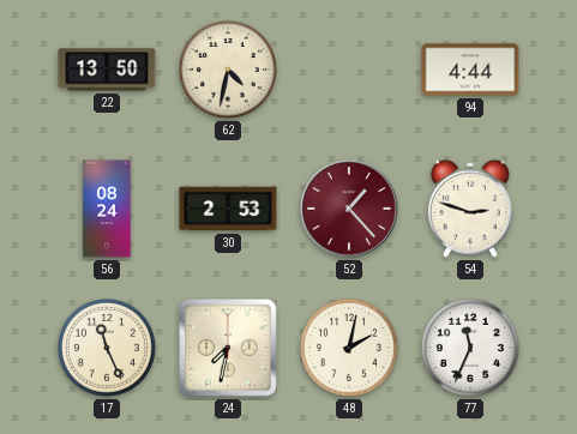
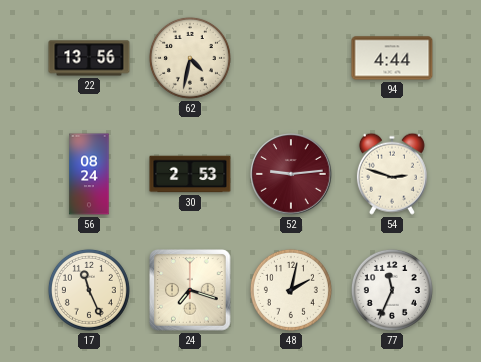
22: 13:50 -> 13:56
52: 1:23 -> 9:14
24: 7:32 -> 7:18
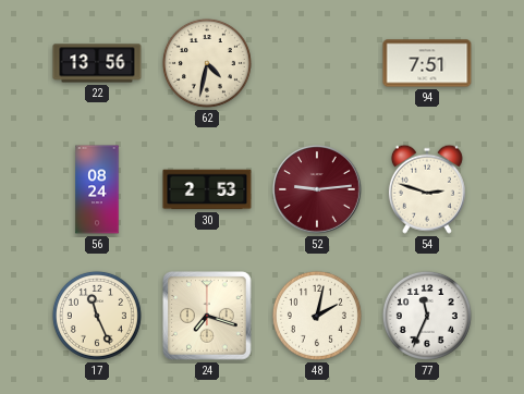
94: 4:44 -> 7:51
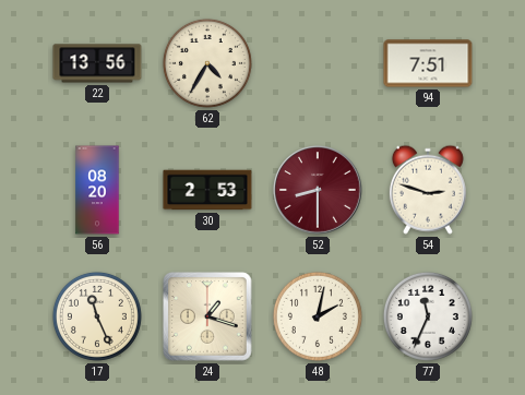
62: 4:32 -> 4:35
56: 08:24 -> 08:20
52: 9:14 -> 8:30
24: 7:18 -> 1:18
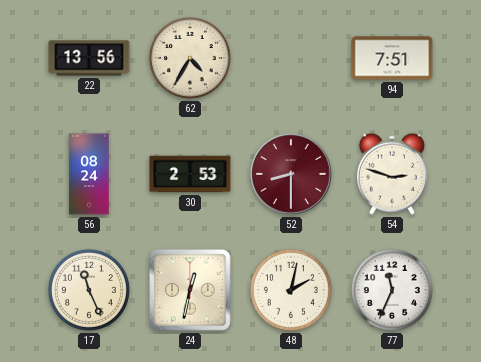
56: 08:20 -> 08:24
24: 1:18 -> 12:32
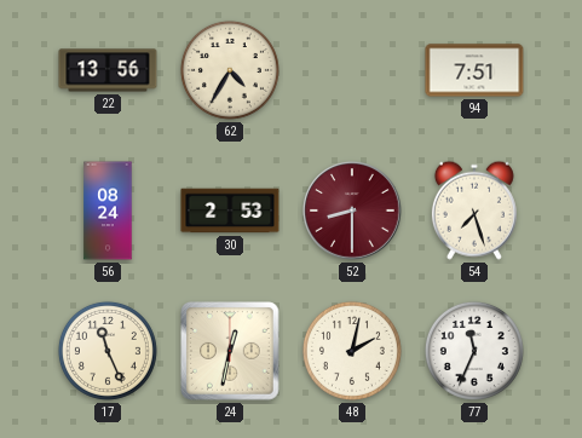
54: 2:48 -> 7:27
